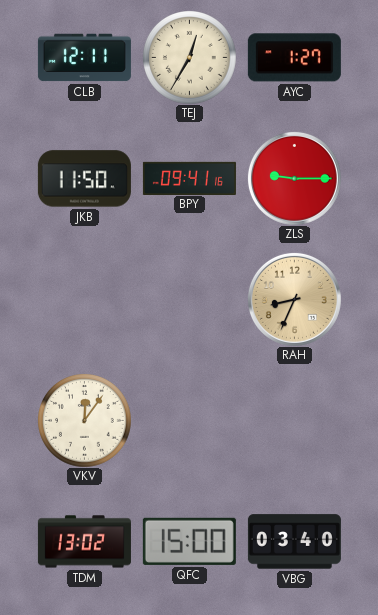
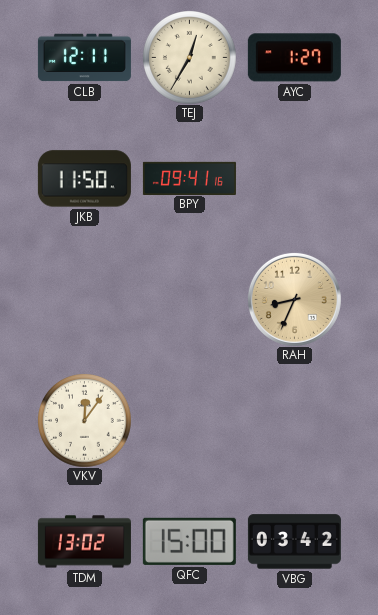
ZLS: 9:15 -> none
VBG: 03:40 -> 03:42
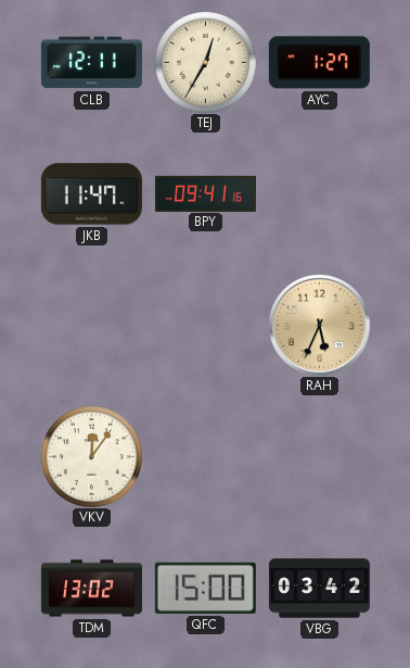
JKB: 11:50 -> 11:47
RAH: 8:34 -> 5:34
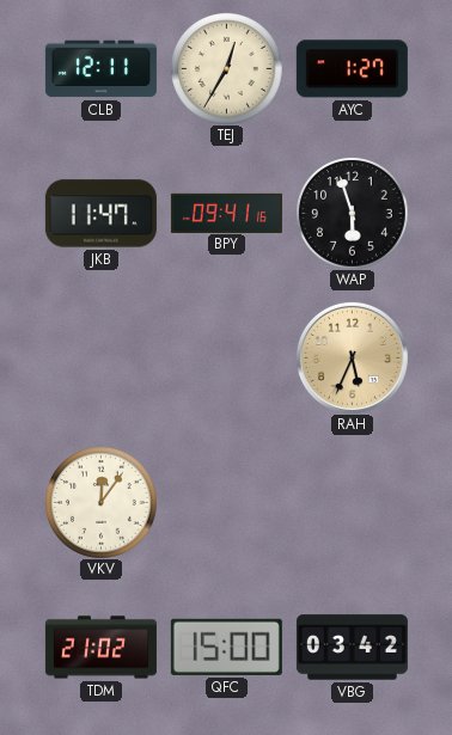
WAP: none -> 5:57
TDM: 13:02 -> 21:02
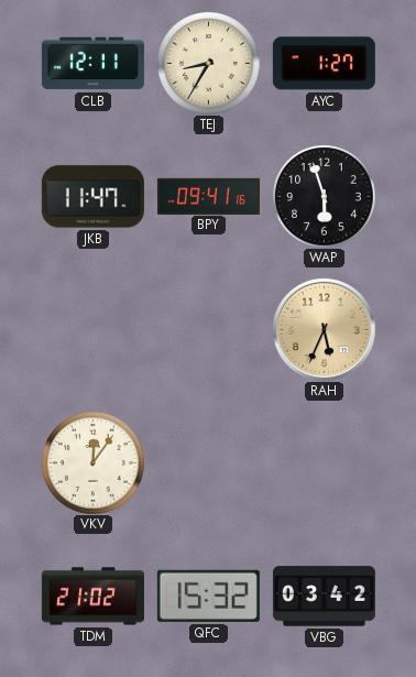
TEJ: 12:35 -> 8:35
QFC: 15:00 -> 15:32
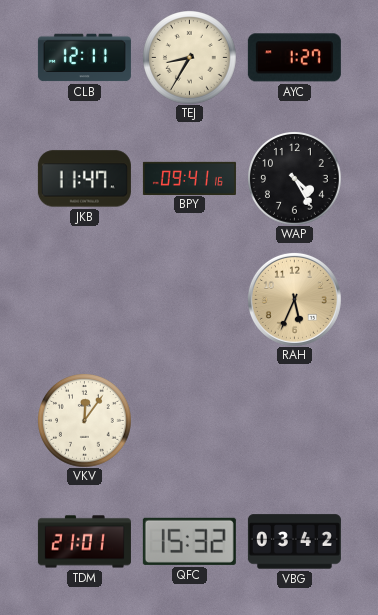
WAP: 5:57 -> 4:25
TDM: 21:02 -> 21:01
